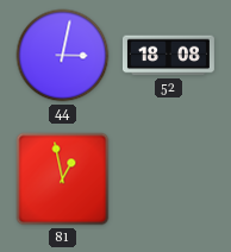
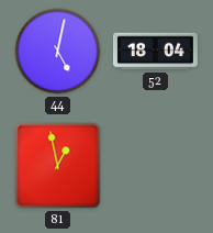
44: 3:02 -> 5:02
52: 18:08 -> 18:04
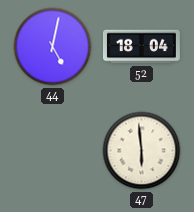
81: 12:58 -> none
47: none -> 5:59
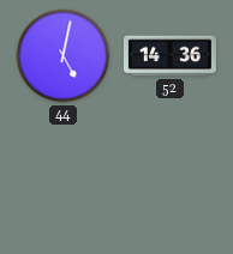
52: 18:04 -> 14:36
47: 5:59 -> none
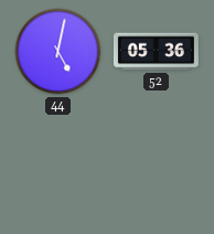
52: 14:36 -> 05:36
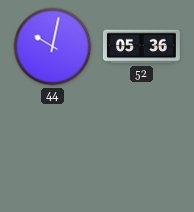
44: 5:02 -> 10:02
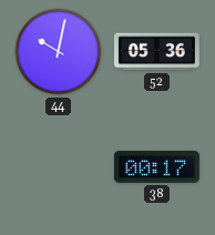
38: none -> 00:17
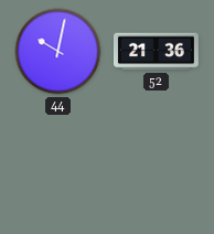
52: 05:36 -> 21:36
38: 00:17 -> none
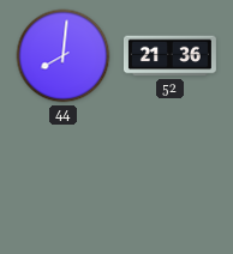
44: 10:02 -> 8:01
